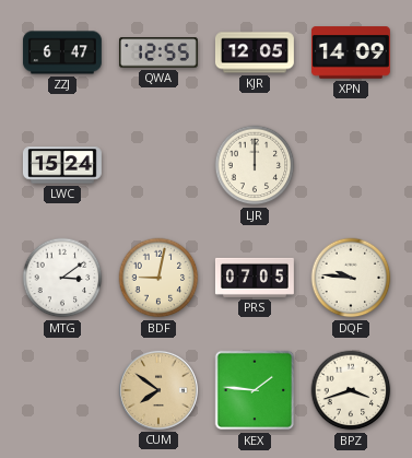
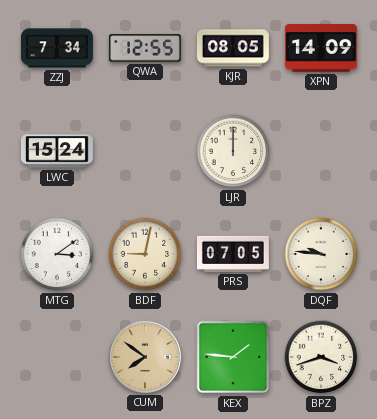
ZZJ: 6:47 -> 7:34
KJR: 12:05 -> 08:05
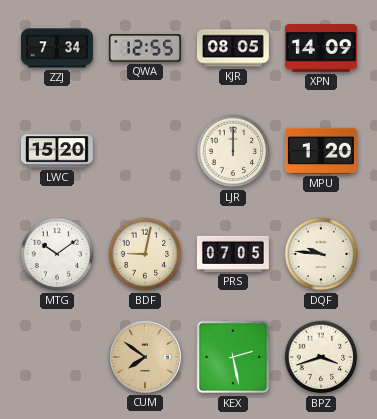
LWC: 15:24 -> 15:20
MPU: none -> 1:20
MTG: 3:09 -> 10:09
KEX: 1:46 -> 2:28
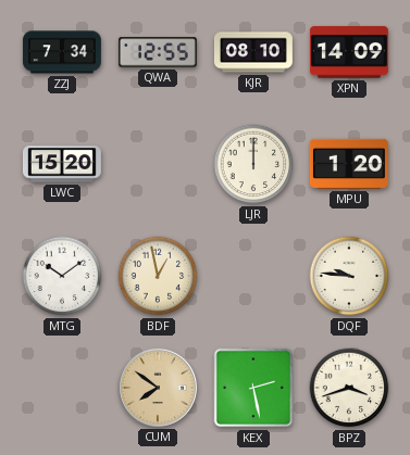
KJR: 08:05 -> 08:10
BDF: 9:02 -> 12:58
PRS: 07:05 -> none
